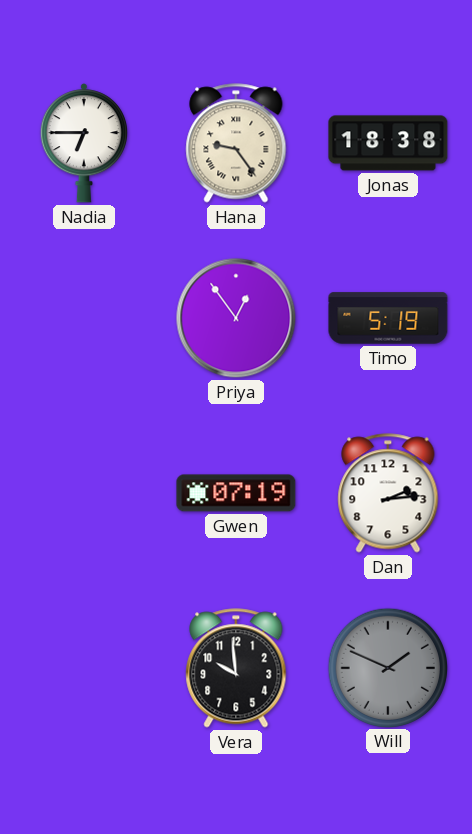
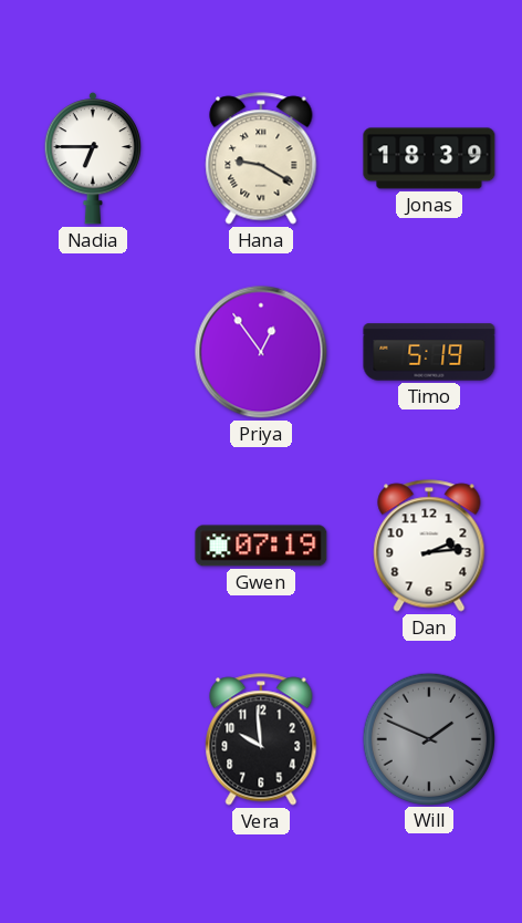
Hana: 9:24 -> 9:20
Jonas: 18:38 -> 18:39
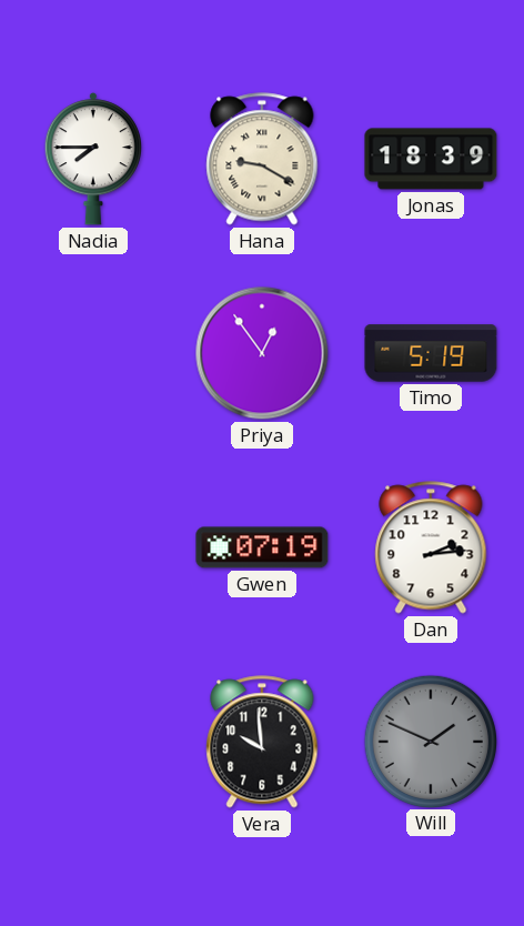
Nadia: 6:45 -> 7:45
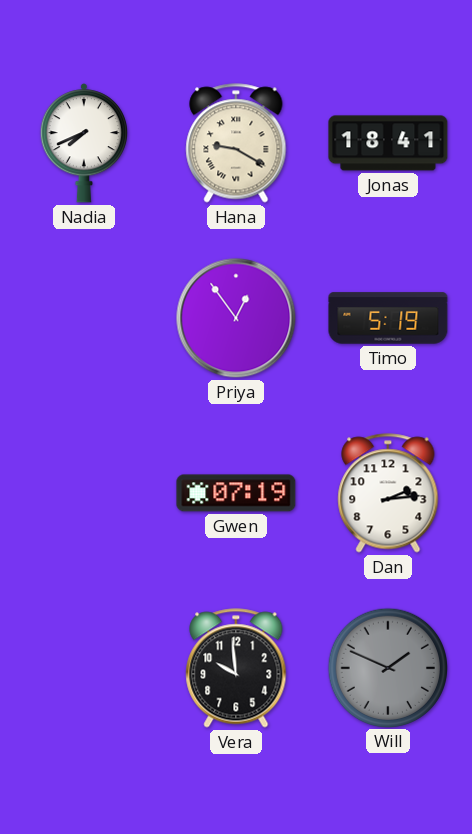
Nadia: 7:45 -> 7:41
Jonas: 18:39 -> 18:41
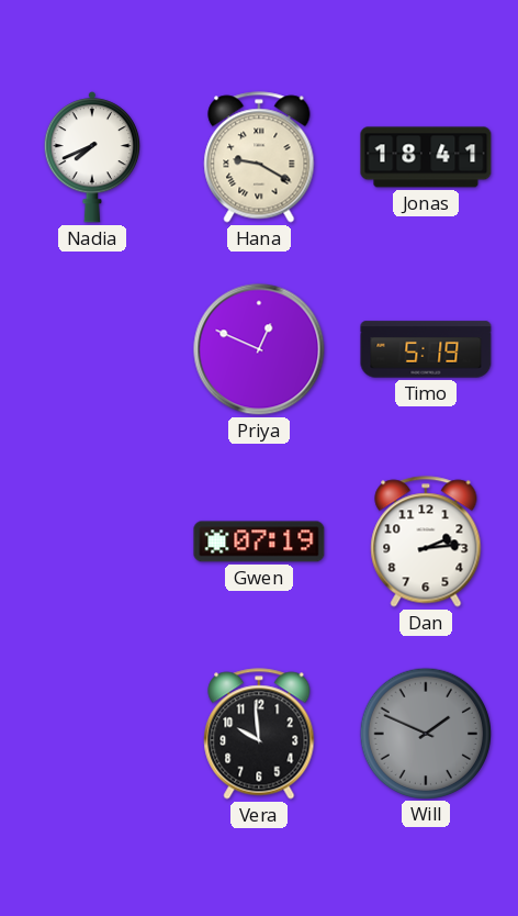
Priya: 12:54 -> 12:49
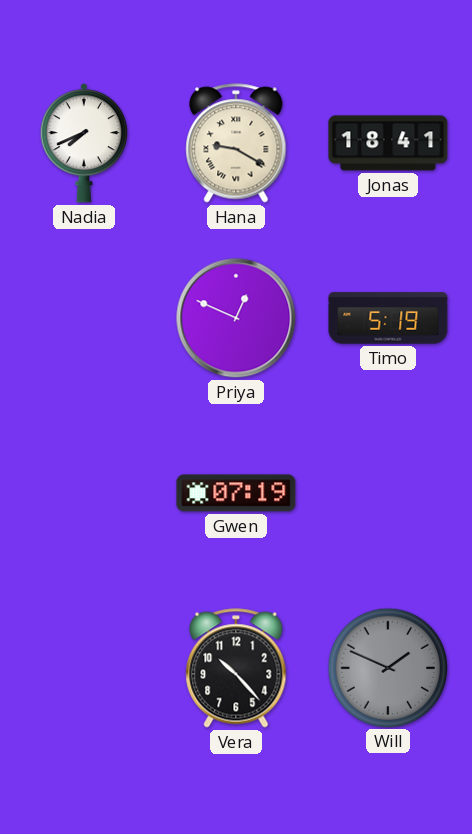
Dan: 2:14 -> none
Vera: 9:59 -> 10:23
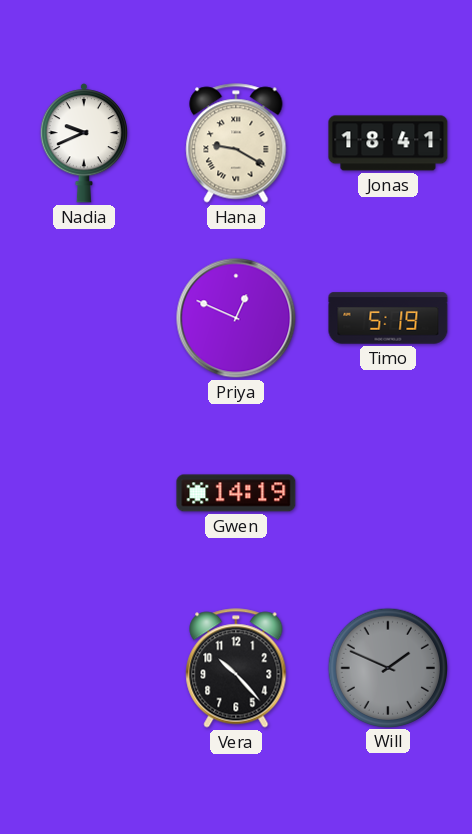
Nadia: 7:41 -> 9:41
Gwen: 07:19 -> 14:19
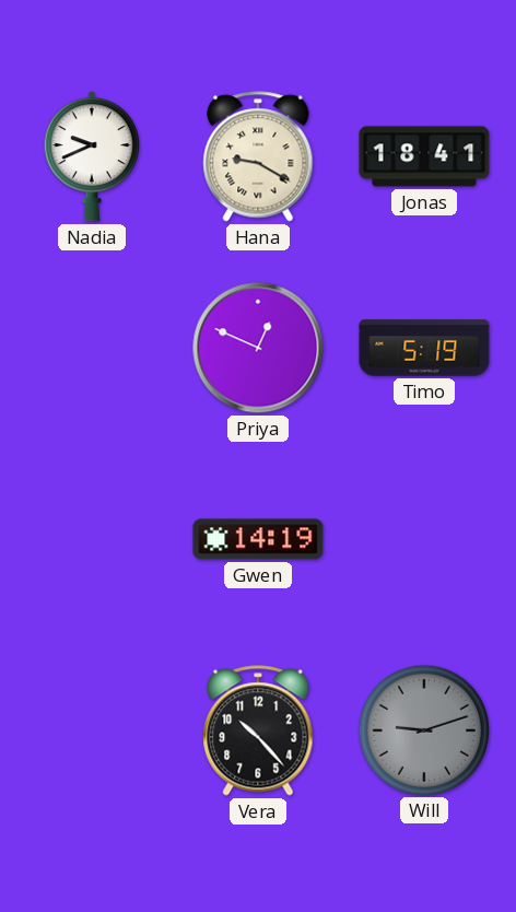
Will: 1:49 -> 9:12
